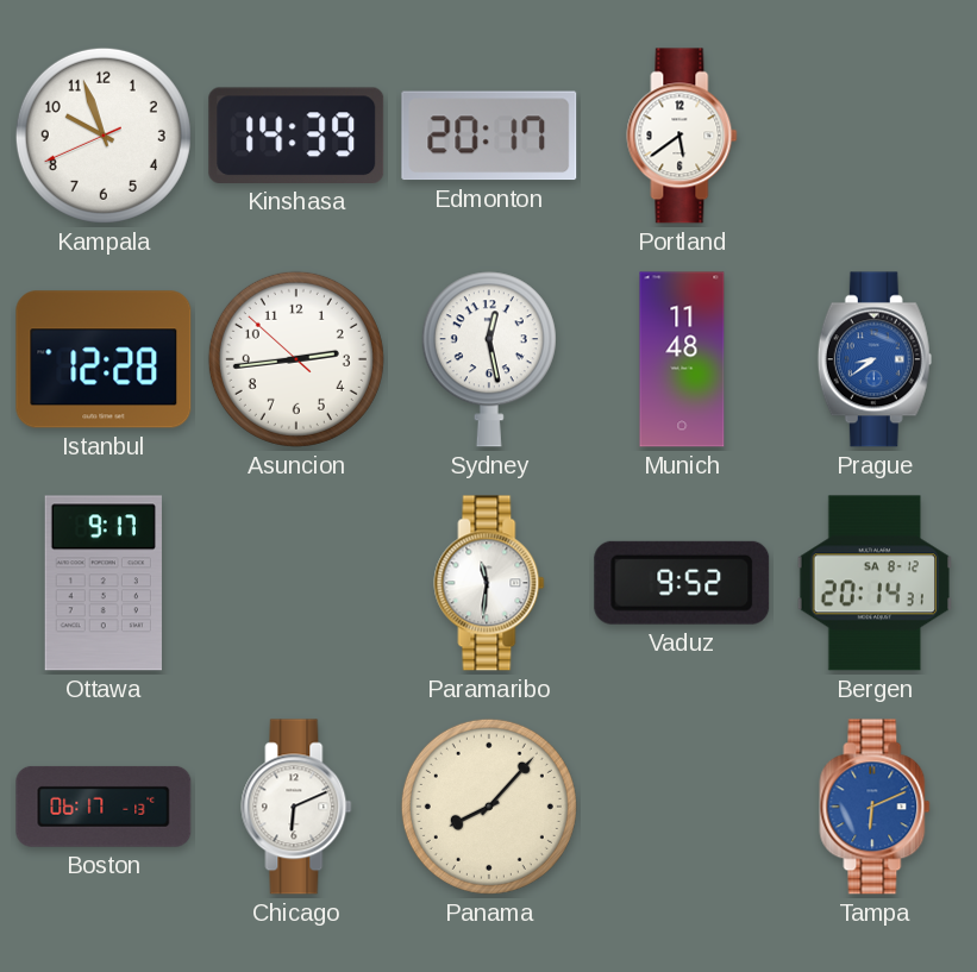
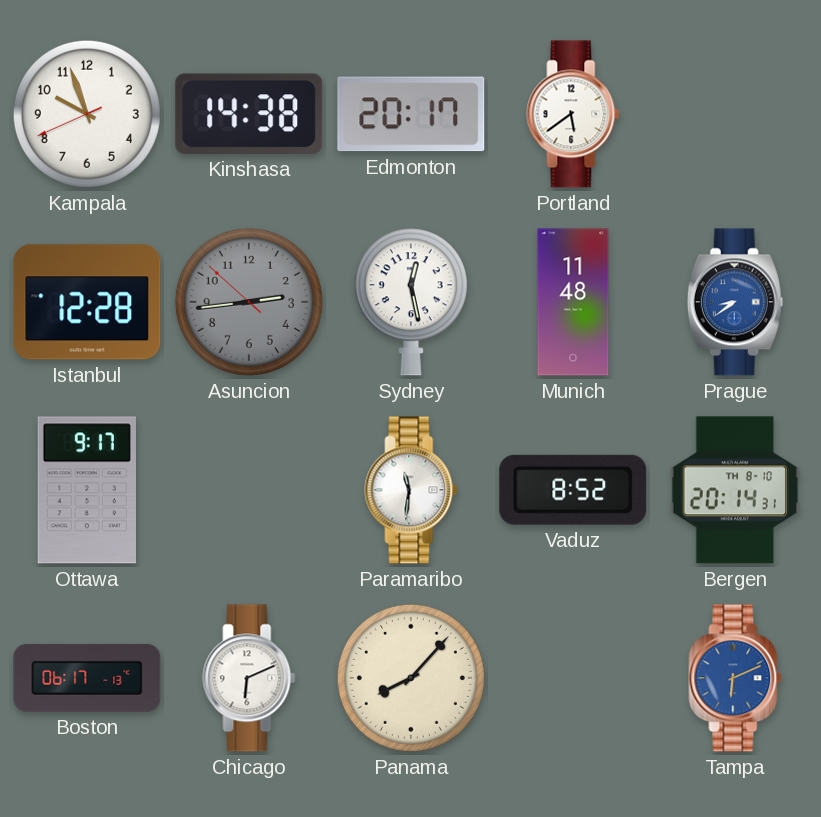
Kinshasa: 14:39 -> 14:38
Asuncion dial: white -> grey
Vaduz: 9:52 -> 8:52
Bergen date: SA 8-12 -> TH 8-10
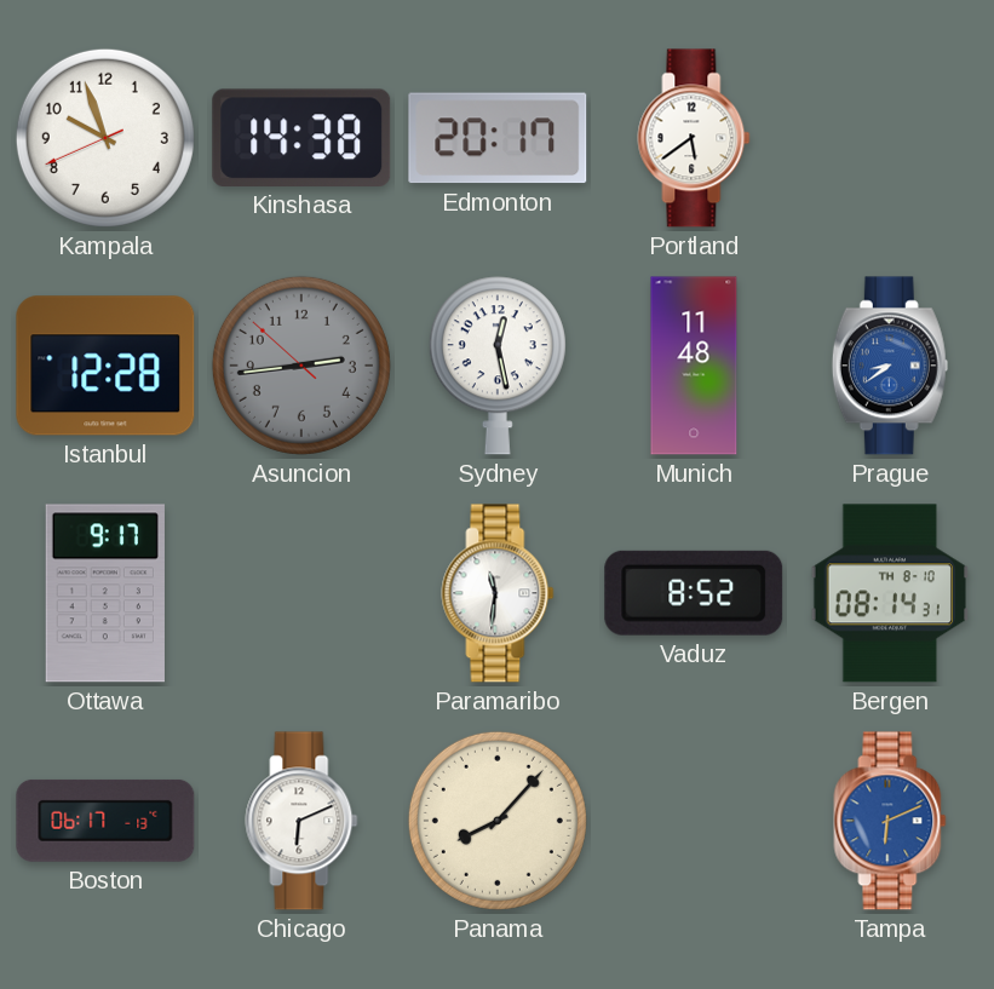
Bergen: 20:14 -> 08:14
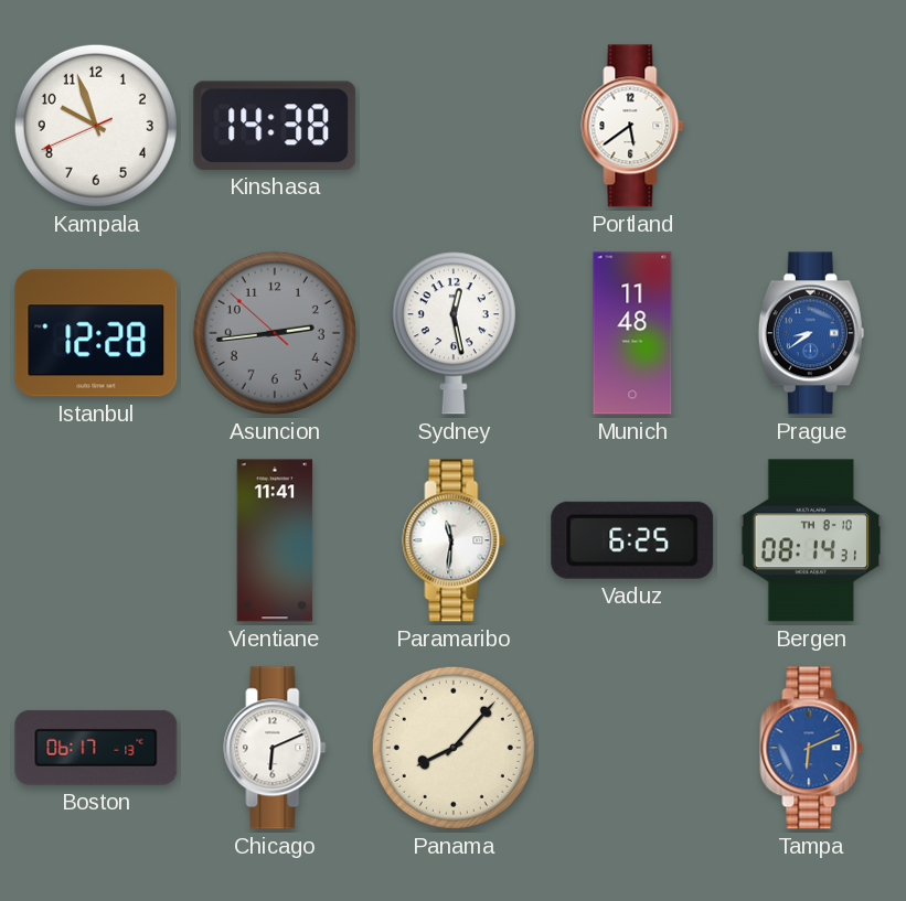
Edmonton: 20:17 -> none
Ottawa: 9:17 -> none
Vientiane: none -> 11:41
Vaduz: 8:52 -> 6:25
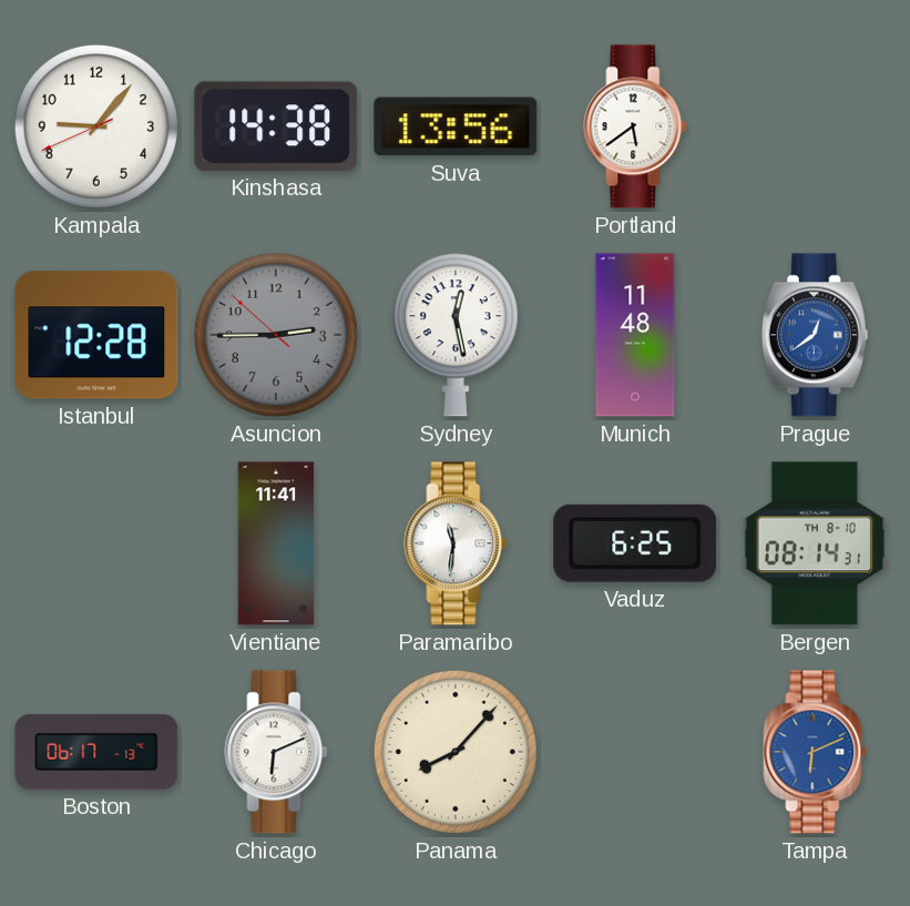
Kampala: 9:56 -> 9:06
Suva: none -> 13:56
Asuncion: 2:43 -> 2:44
Prague: 8:39 -> 12:39
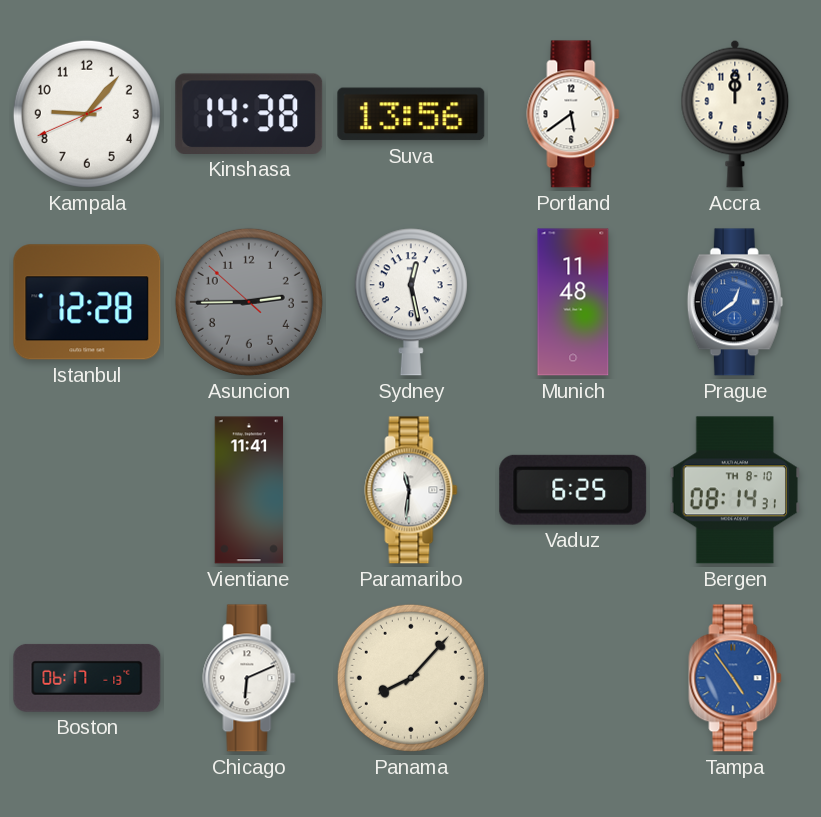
Accra: none -> 12:00
Tampa: 6:11 -> 4:54
